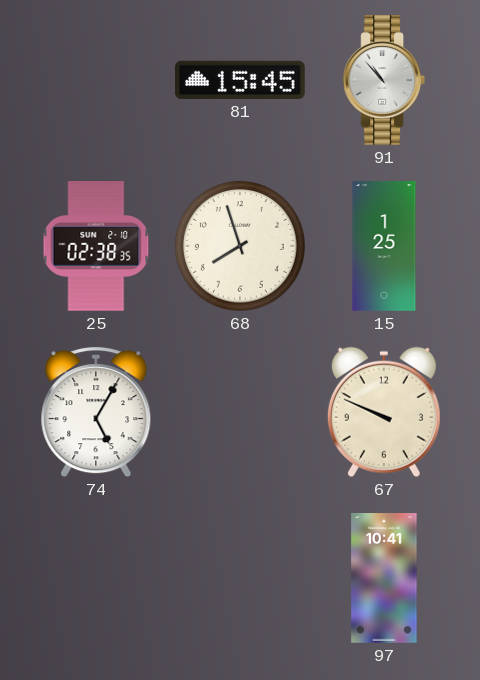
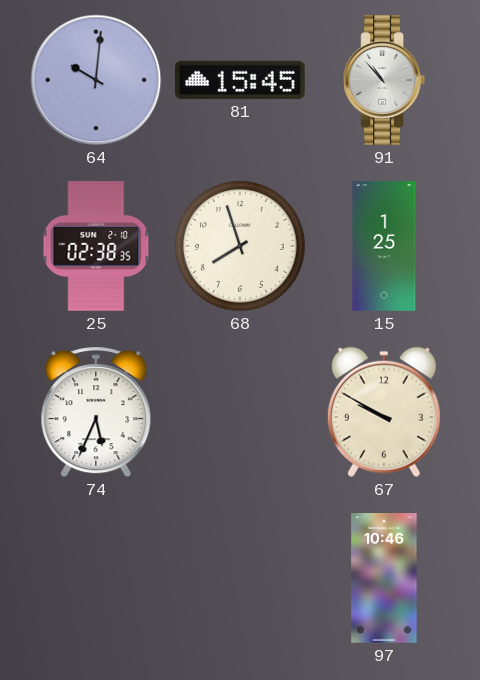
64: none -> 10:01
74: 5:05 -> 5:34
67: 9:49 -> 9:50
97: 10:41 -> 10:46
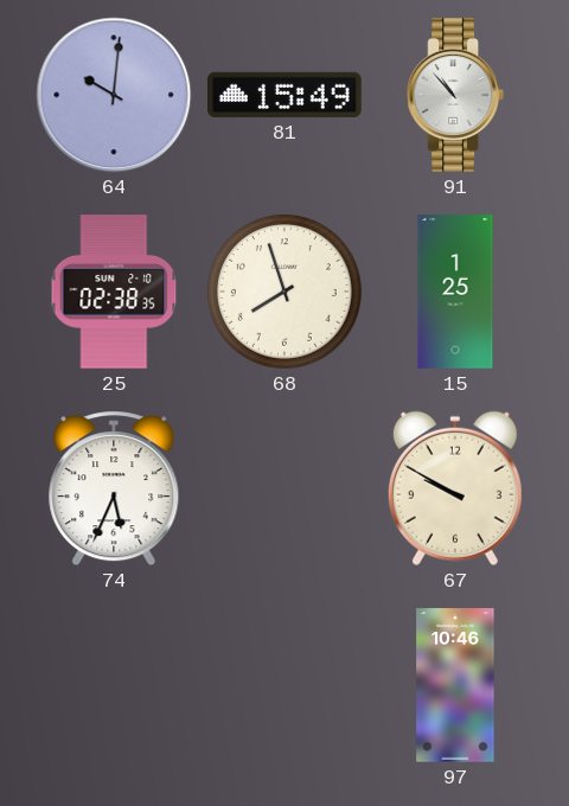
81: 15:45 -> 15:49
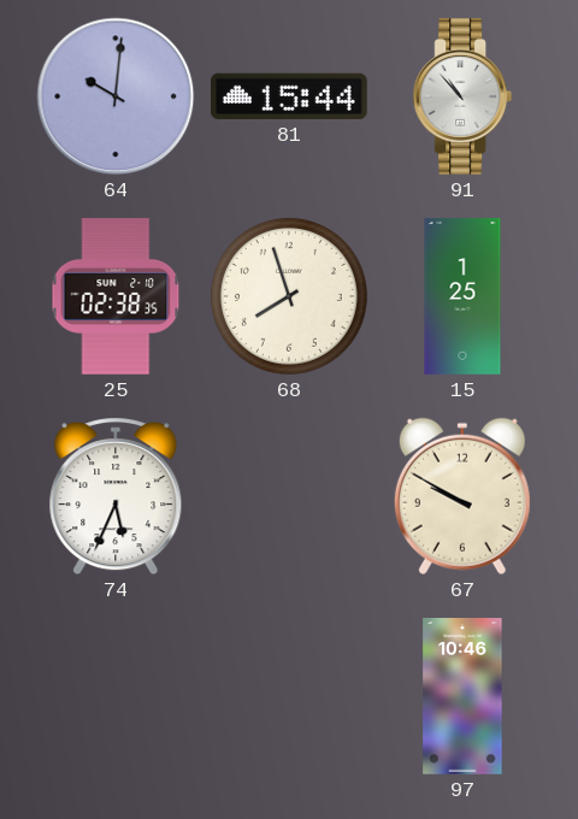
81: 15:49 -> 15:44
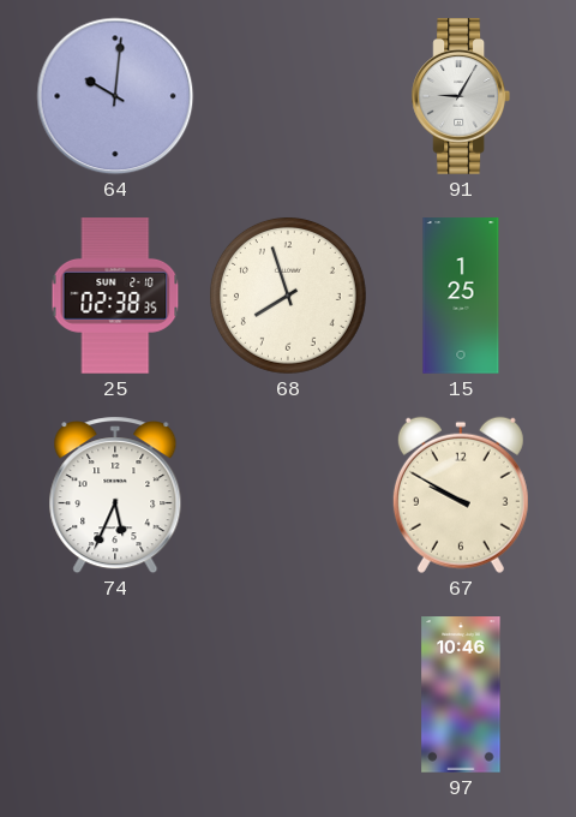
81: 15:44 -> none
91: 10:53 -> 9:05
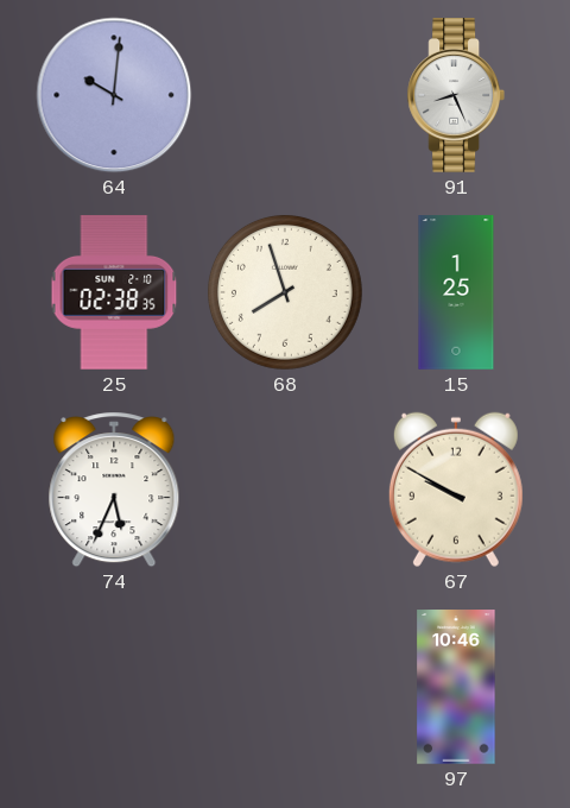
91: 9:05 -> 8:26
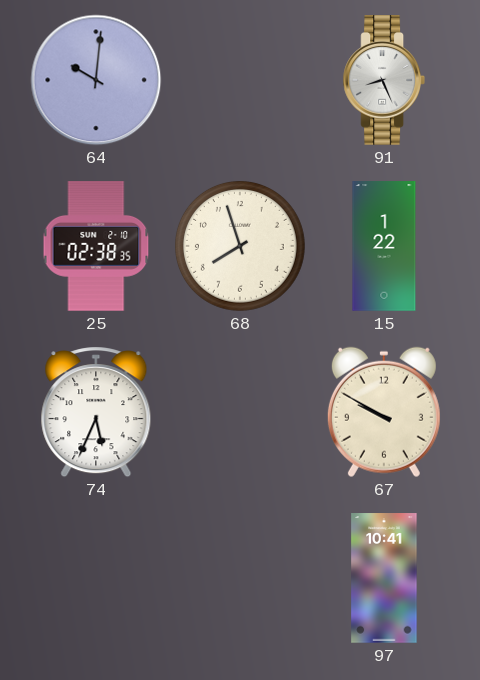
15: 1:25 -> 1:22
97: 10:46 -> 10:41
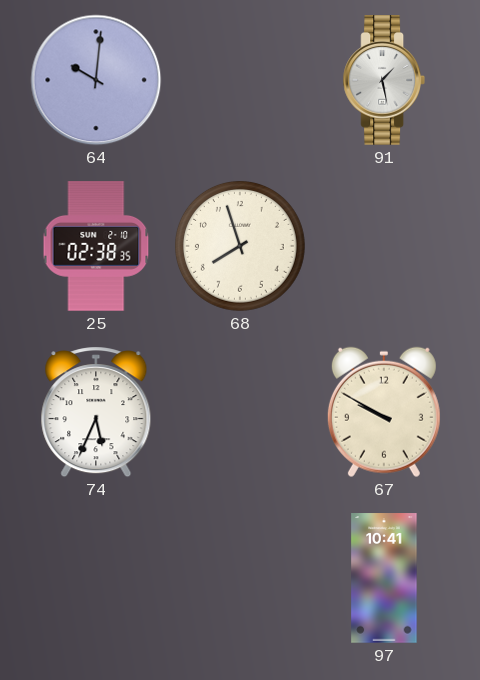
91: 8:26 -> 1:28
15: 1:22 -> none
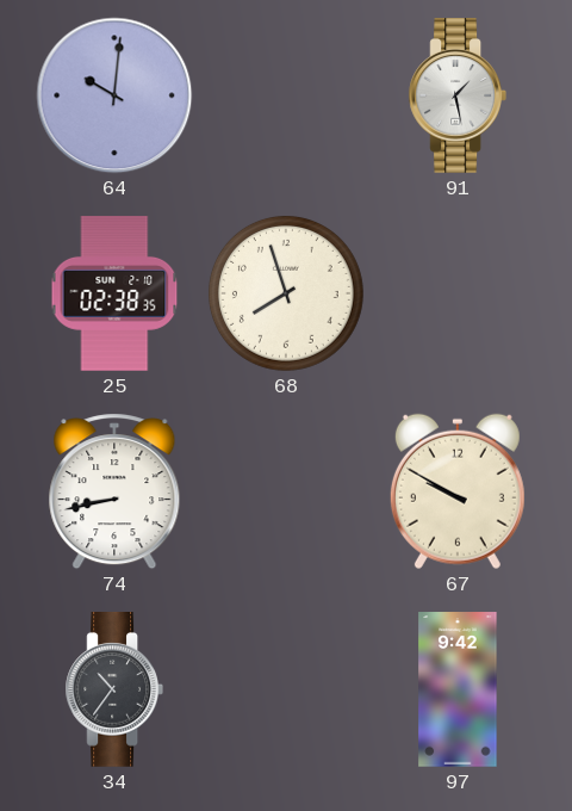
74: 5:34 -> 8:43
34: none -> 10:36
97: 10:41 -> 9:42
